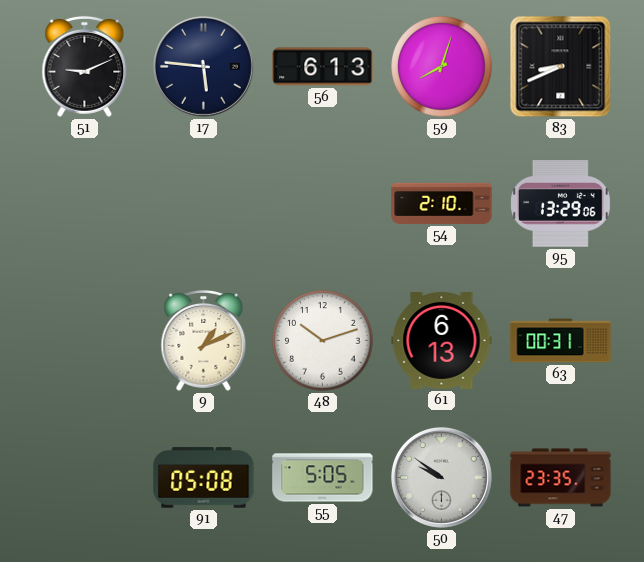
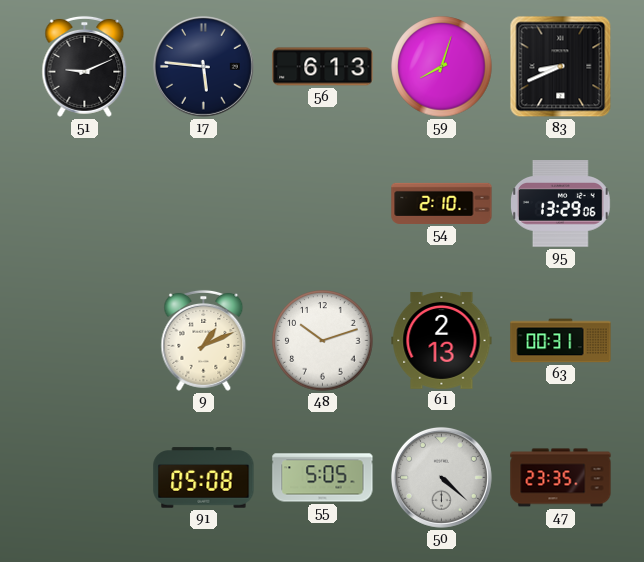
61: 6:13 -> 2:13
50: 9:51 -> 4:22
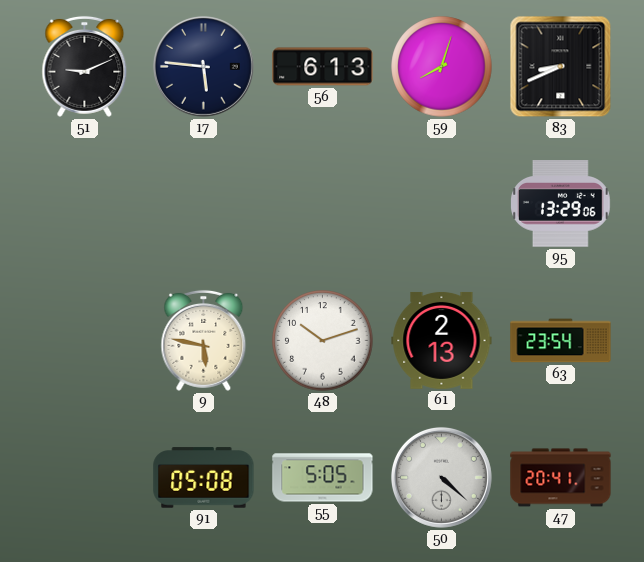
54: 2:10 -> none
9: 1:11 -> 5:47
63: 00:31 -> 23:54
47: 23:35 -> 20:41
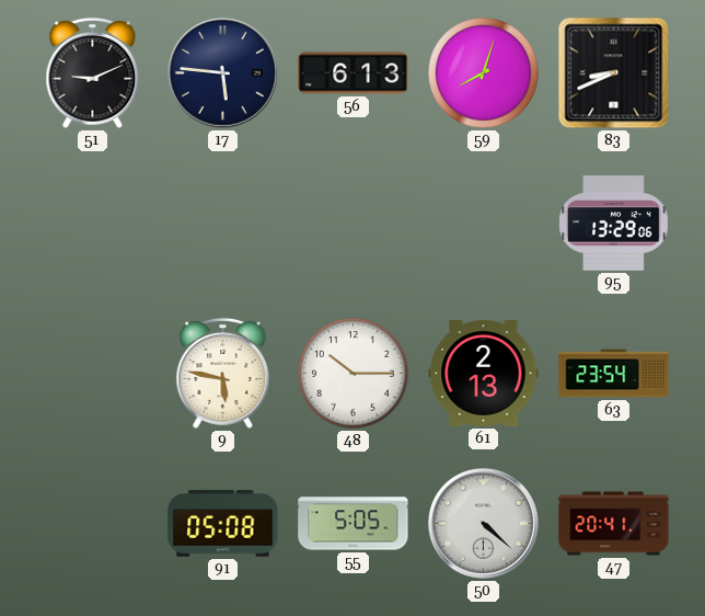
48: 10:12 -> 10:15
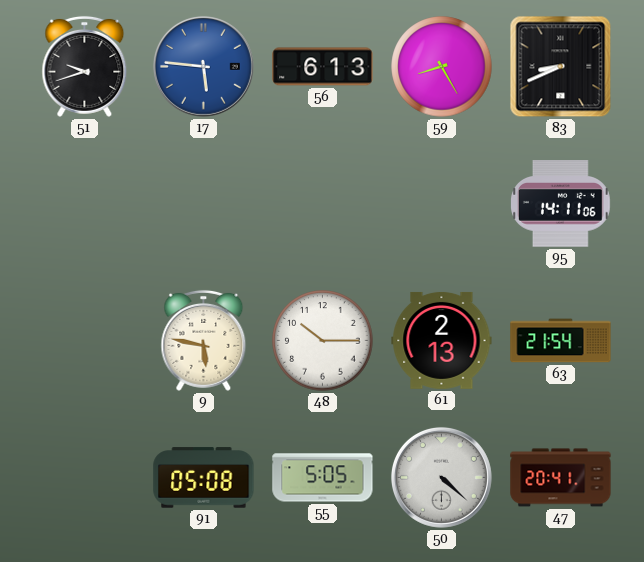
51: 9:11 -> 9:42
17 dial: navy -> blue
59: 8:03 -> 8:25
95: 13:29 -> 14:11
63: 23:54 -> 21:54
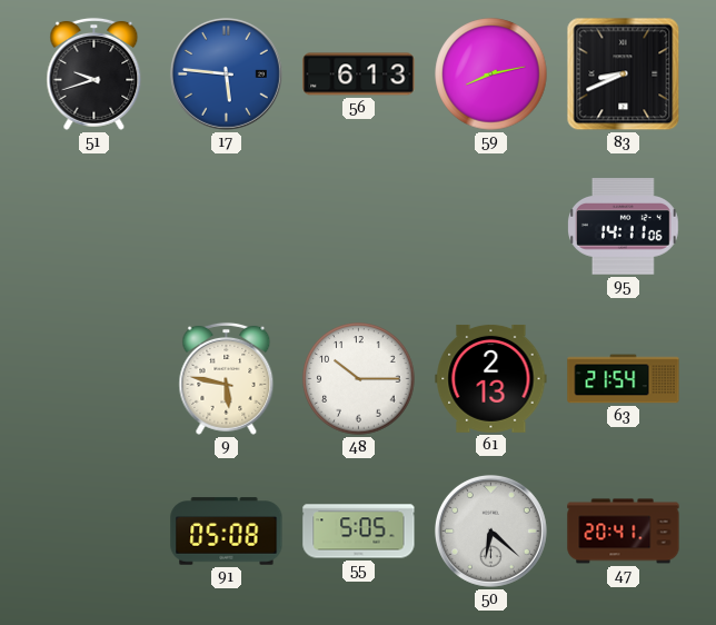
59: 8:25 -> 8:13
50: 4:22 -> 6:22
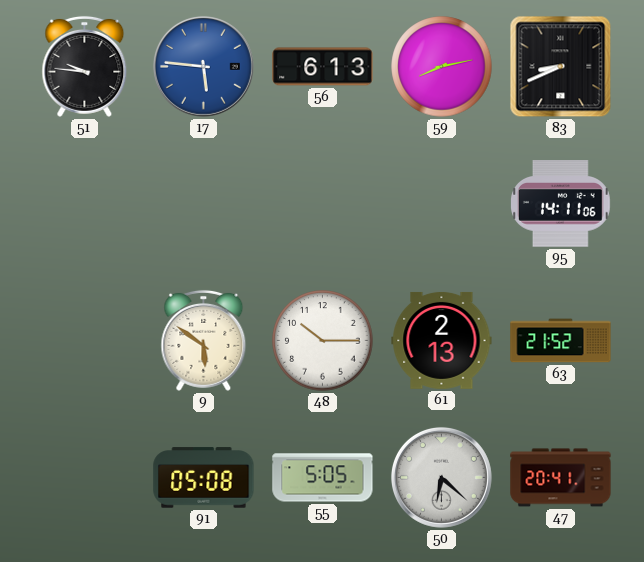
51: 9:42 -> 9:46
9: 5:47 -> 5:51
63: 21:54 -> 21:52
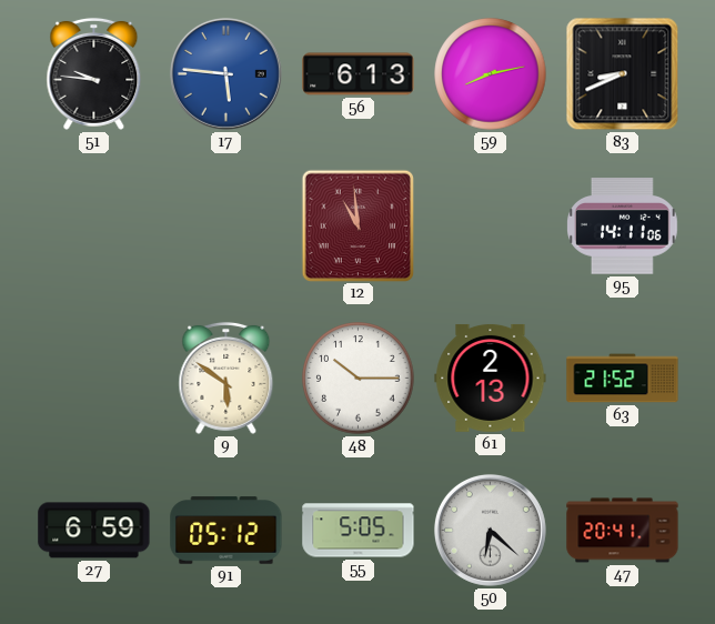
12: none -> 10:59
27: none -> 6:59
91: 05:08 -> 05:12
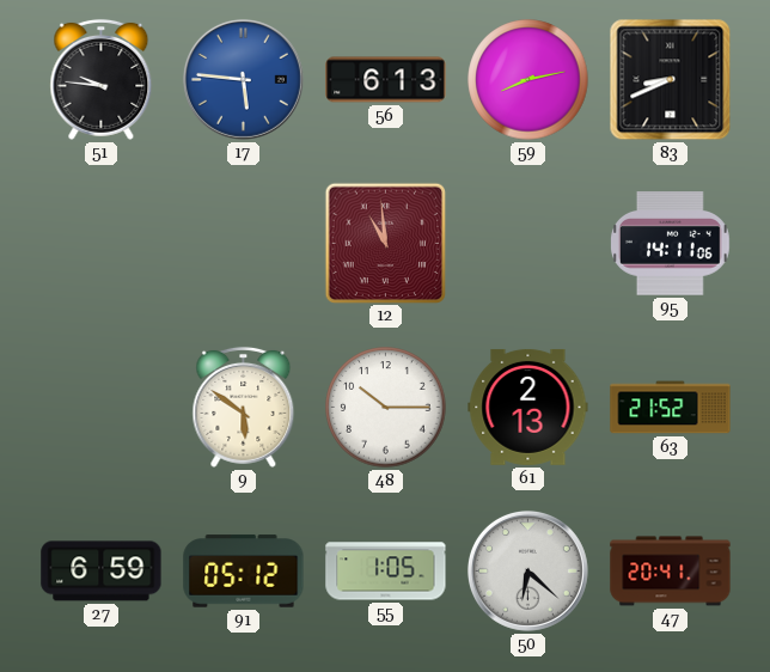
55: 5:05 -> 1:05
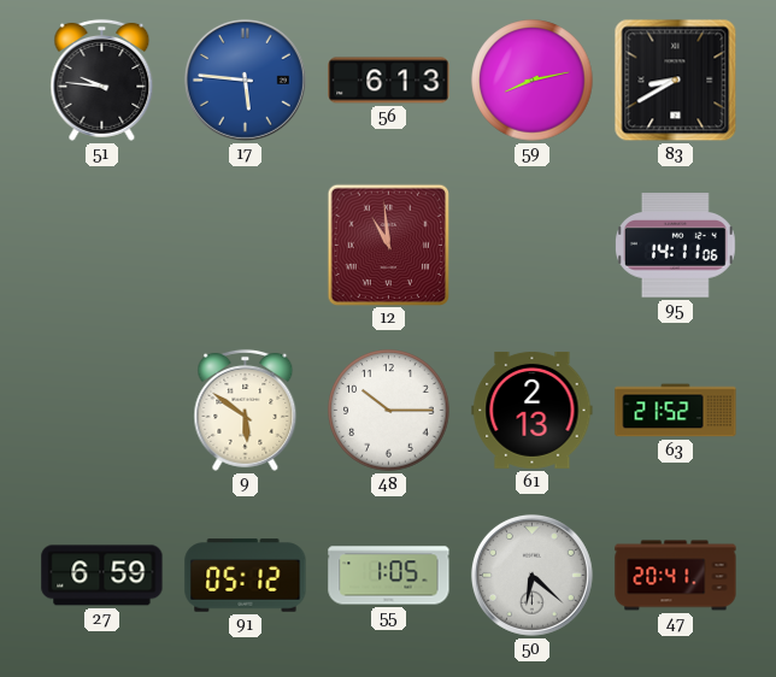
83: 8:41 -> 8:40
